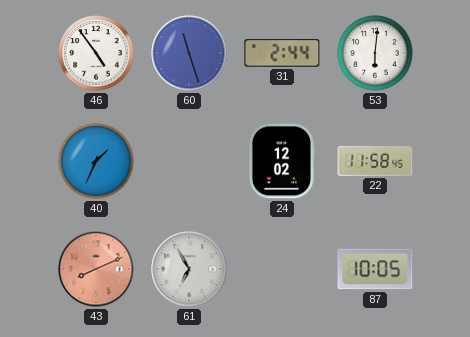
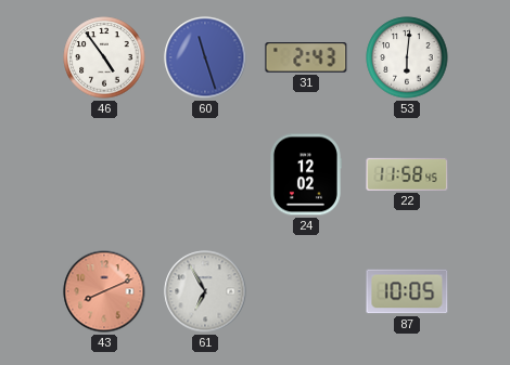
31: 2:44 -> 2:43
40: 1:34 -> none
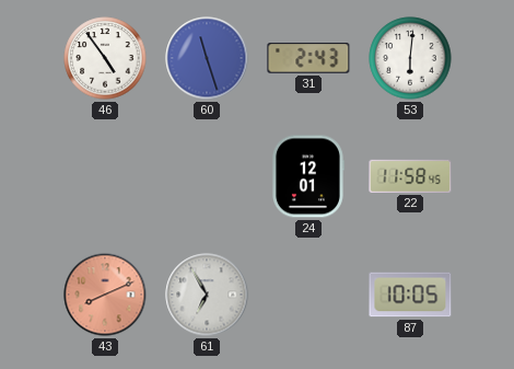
24: 12:02 -> 12:01
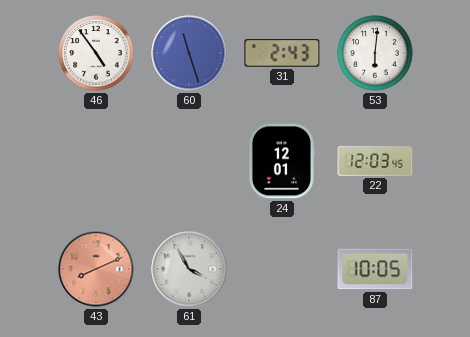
22: 11:58 -> 12:03
61: 6:55 -> 3:55
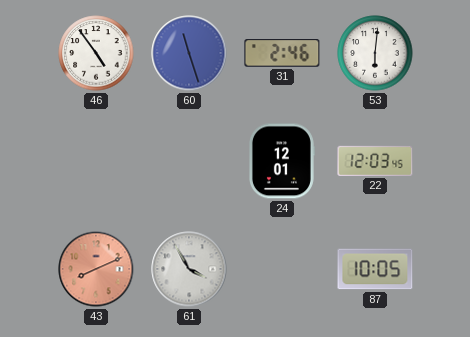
31: 2:43 -> 2:46
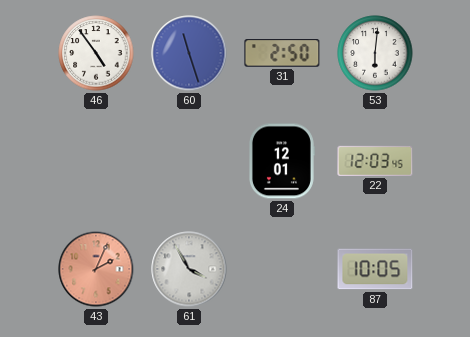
31: 2:46 -> 2:50
43: 8:11 -> 2:04
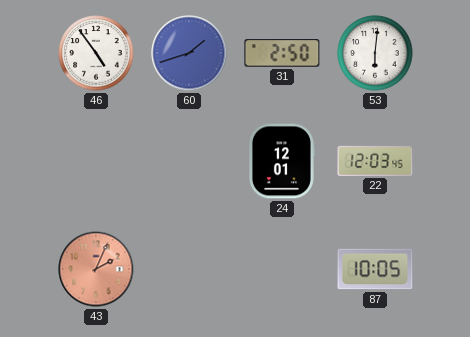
60: 11:27 -> 1:42
61: 3:55 -> none
